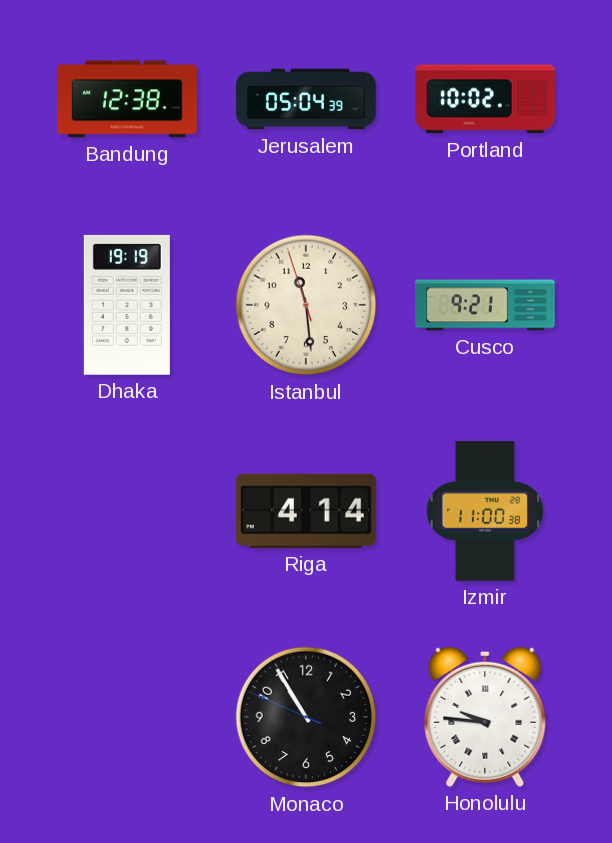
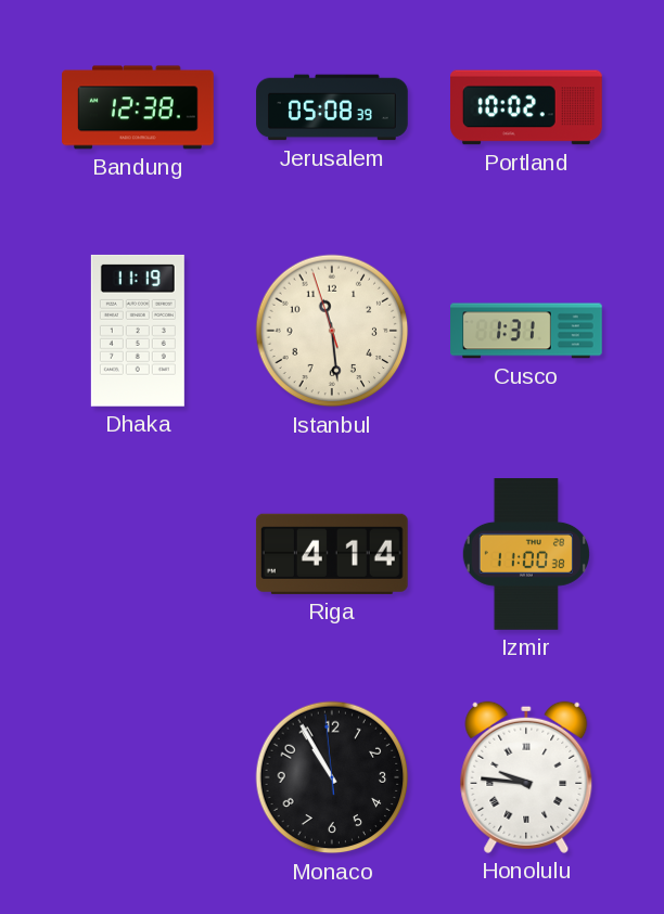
Jerusalem: 05:04 -> 05:08
Dhaka: 19:19 -> 11:19
Cusco: 9:21 -> 1:31
Monaco: 10:54:49 -> 10:54:59
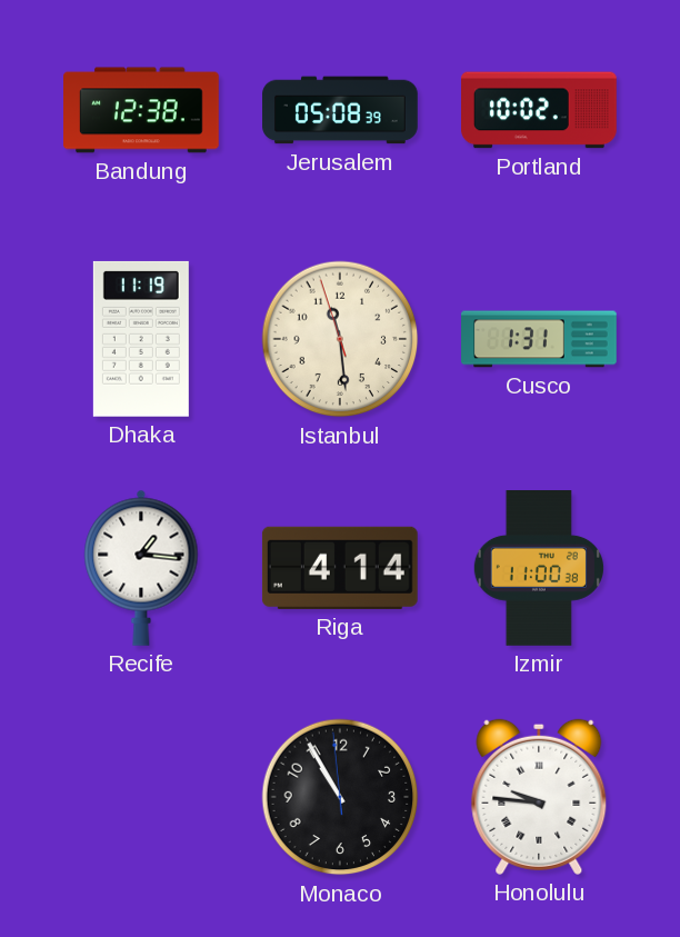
Recife: none -> 1:16
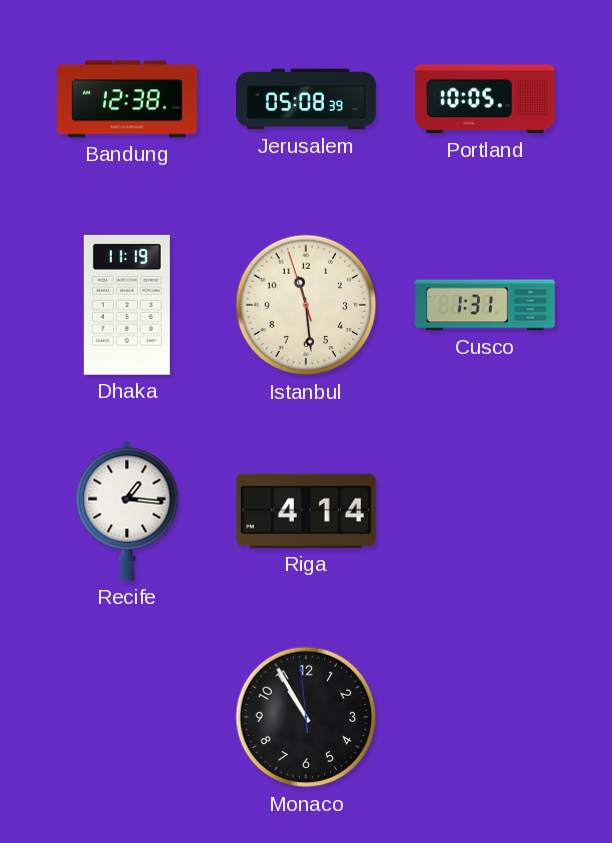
Portland: 10:02 -> 10:05
Izmir: 11:00 -> none
Honolulu: 9:46 -> none
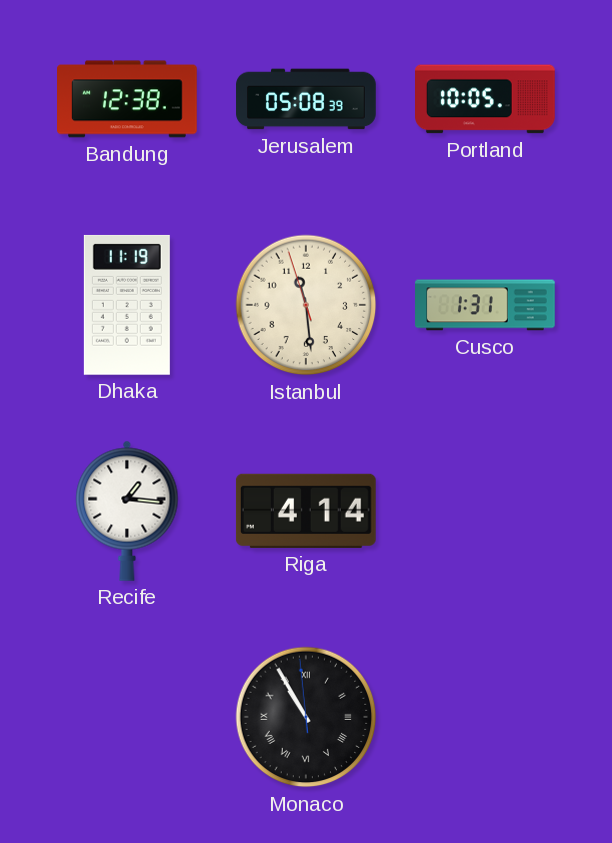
Monaco numerals: Arabic -> Roman
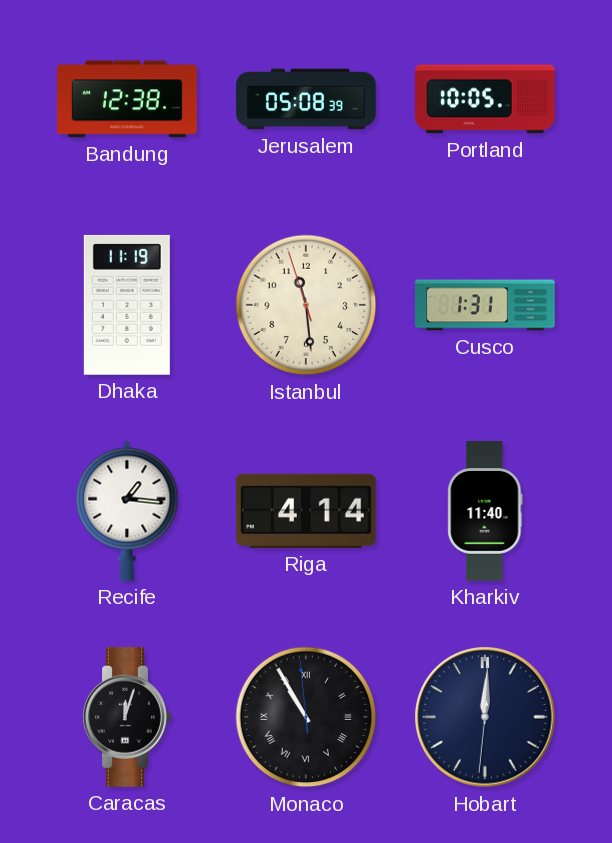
Kharkiv: none -> 11:40
Caracas: none -> 12:03
Hobart: none -> 12:00
